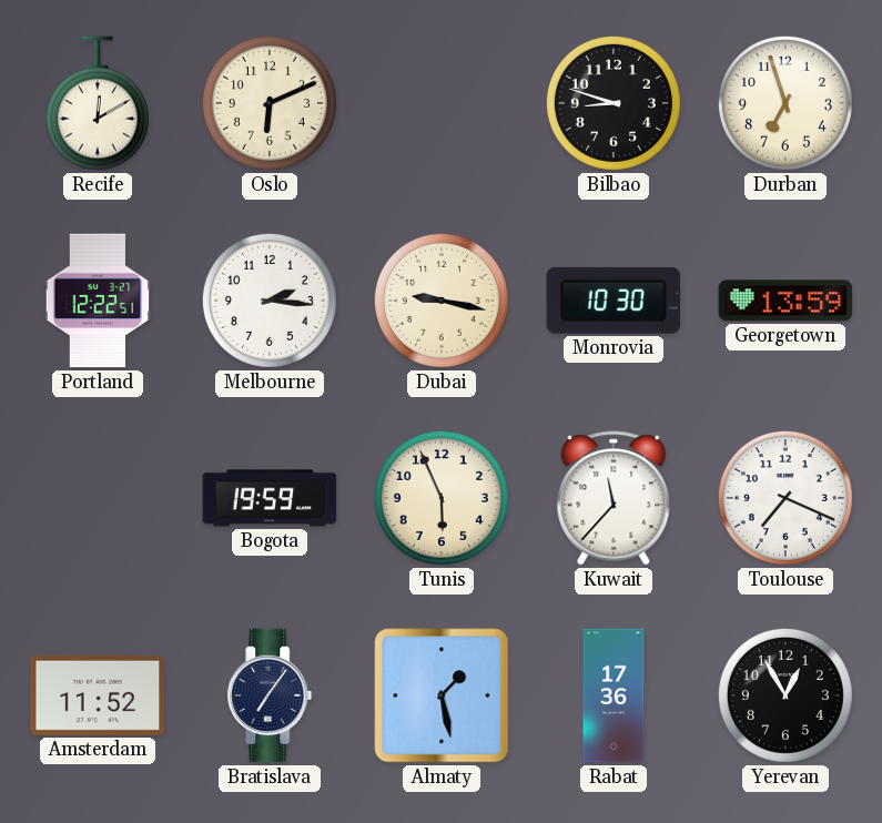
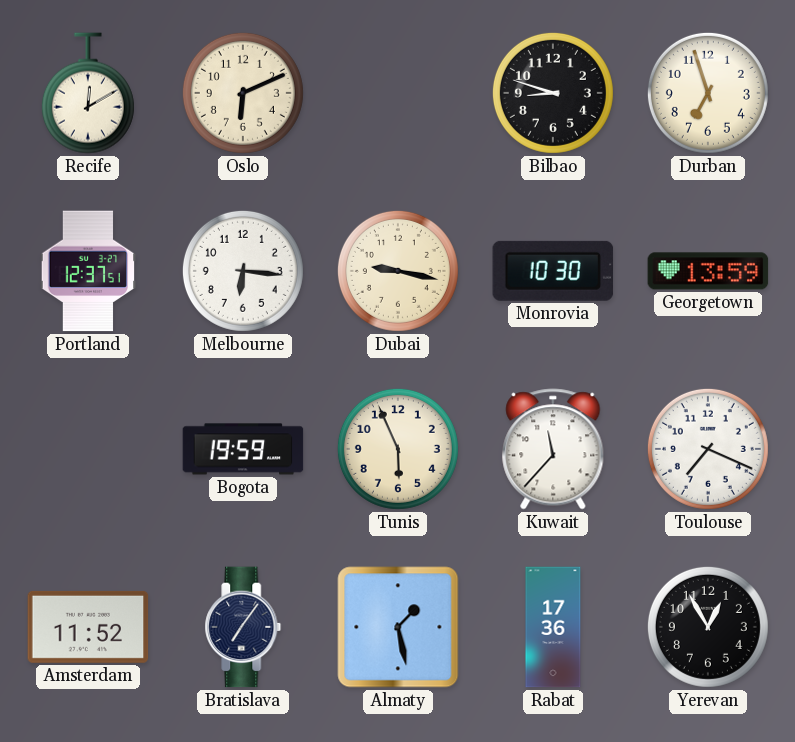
Portland: 12:22 -> 12:37
Melbourne: 2:16 -> 6:16
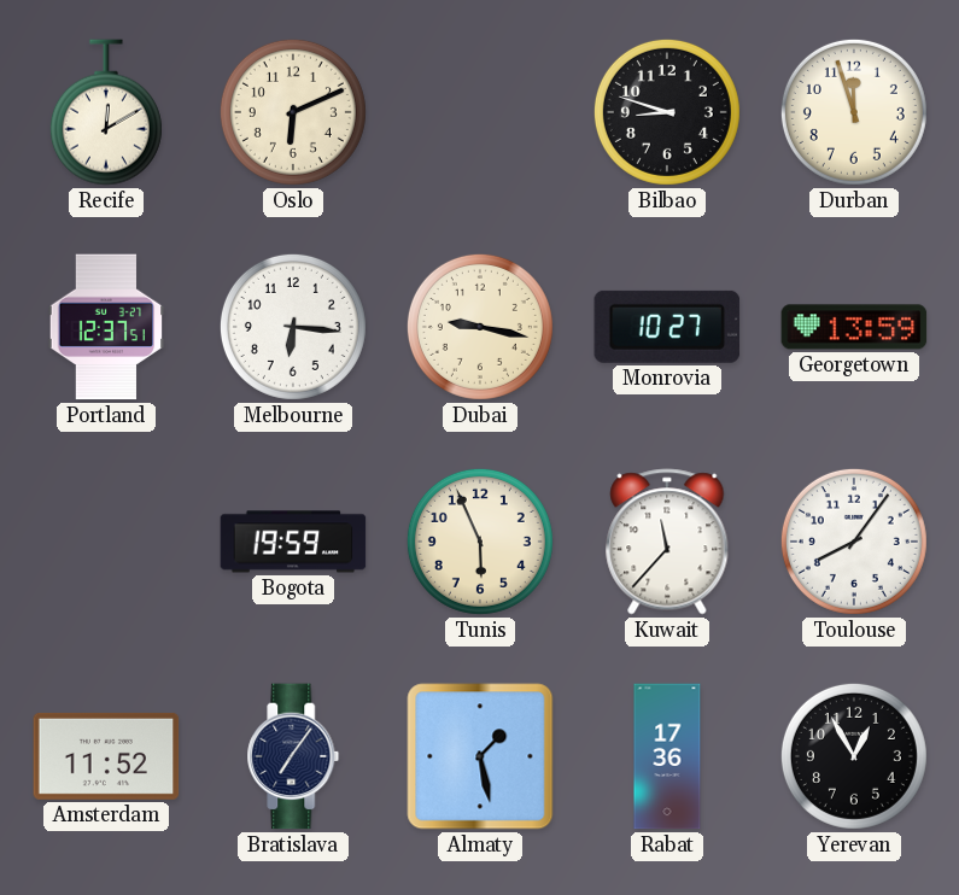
Durban: 6:57 -> 11:57
Monrovia: 10:30 -> 10:27
Toulouse: 7:19 -> 8:06
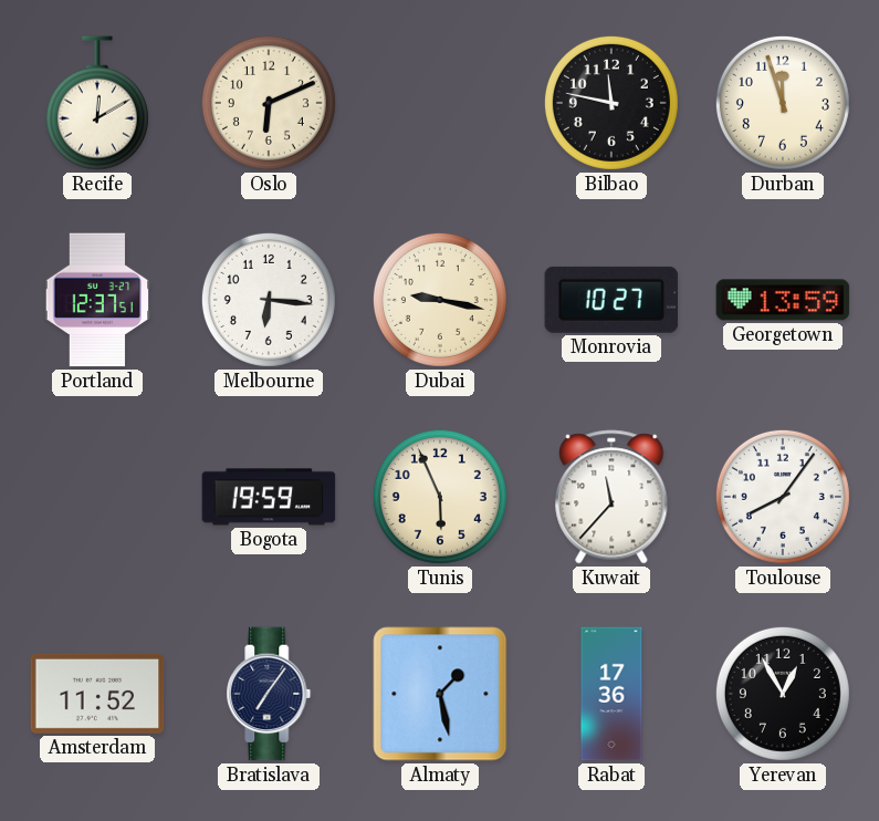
Bilbao: 8:48 -> 11:47
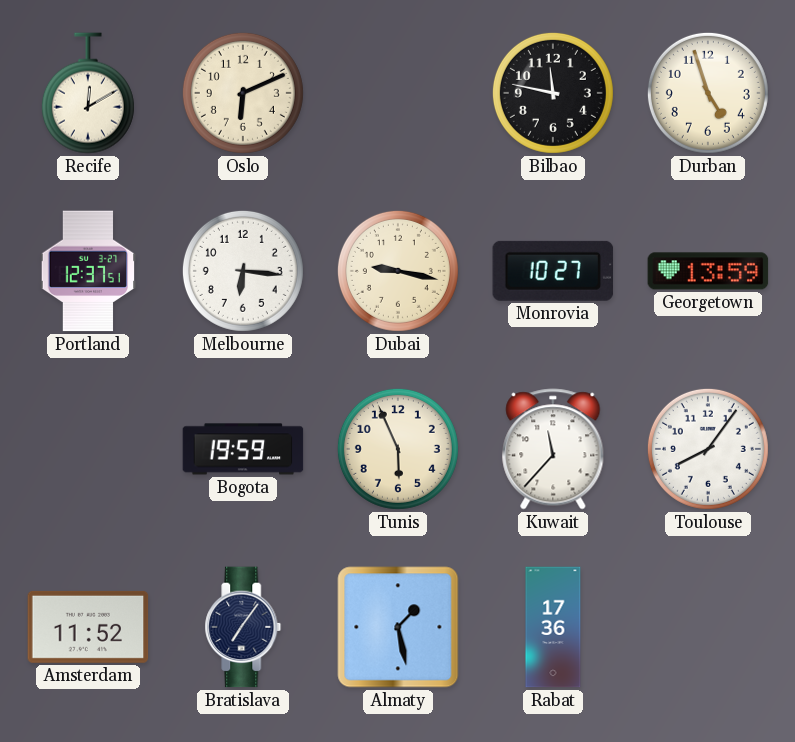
Durban: 11:57 -> 4:57
Yerevan: 12:55 -> none
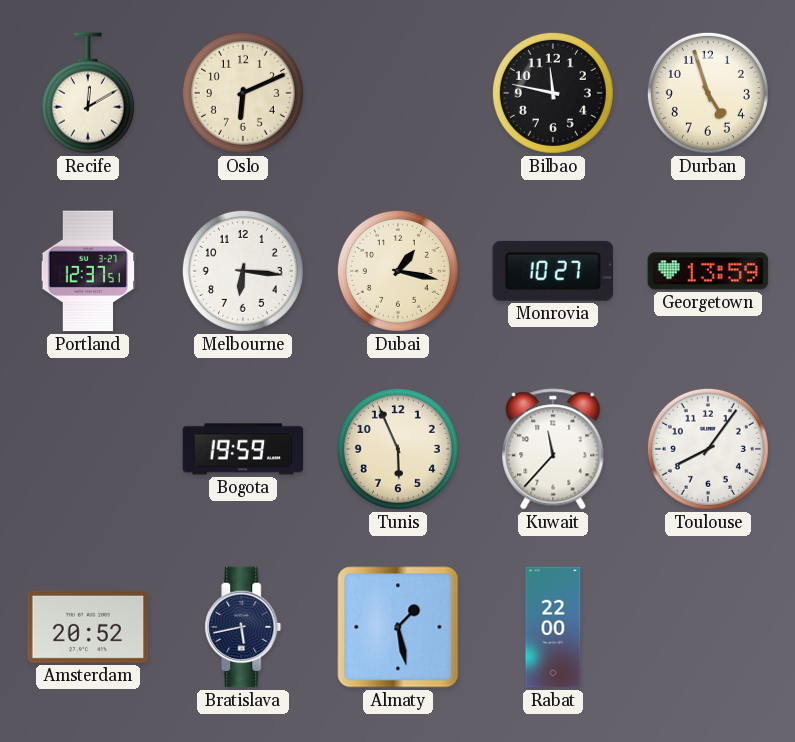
Dubai: 9:17 -> 1:17
Amsterdam: 11:52 -> 20:52
Bratislava: 7:06 -> 5:43
Rabat: 17:36 -> 22:00
